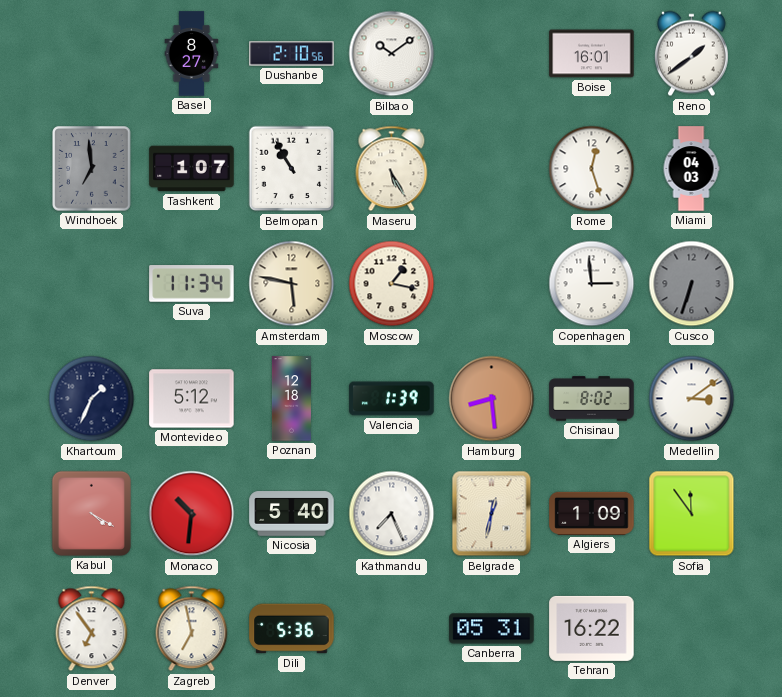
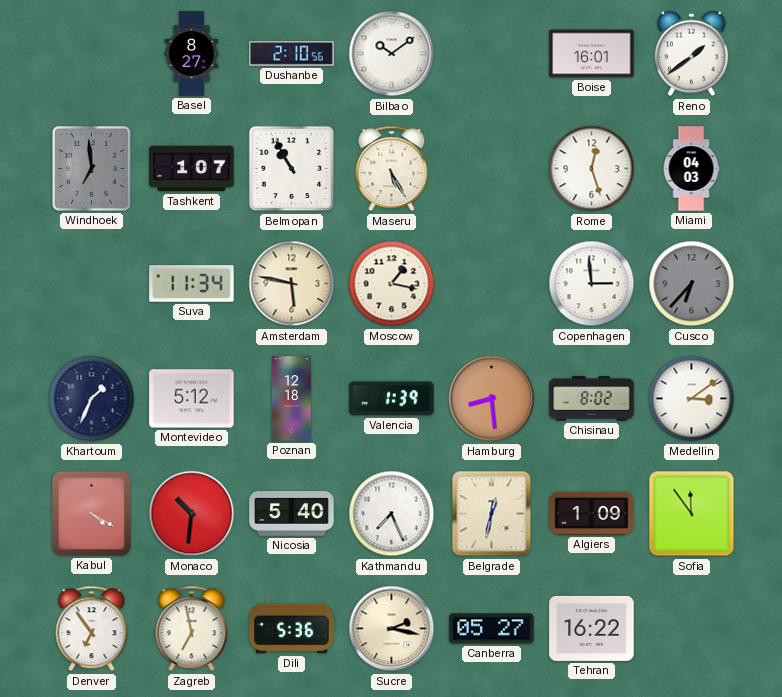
Cusco: 6:33 -> 6:37
Sucre: none -> 2:17
Canberra: 05:31 -> 05:27
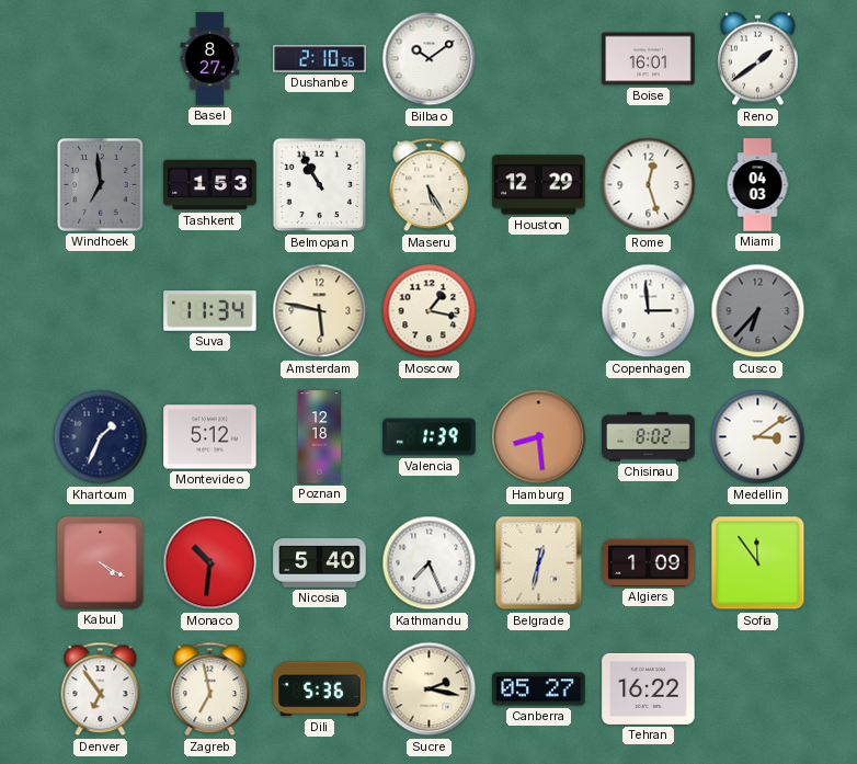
Tashkent: 1:07 -> 1:53
Houston: none -> 12:29
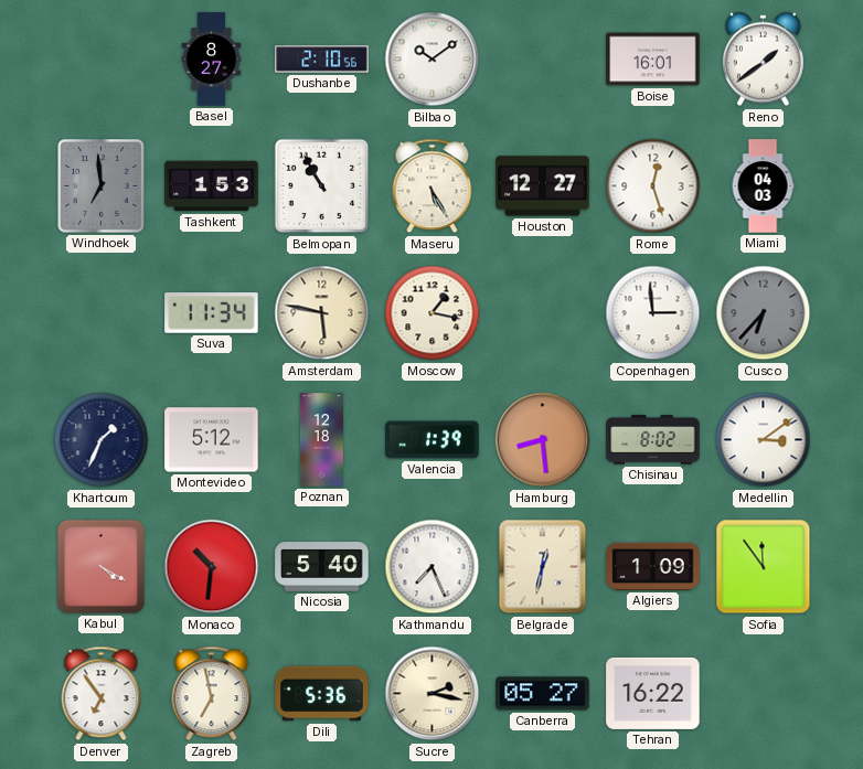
Houston: 12:29 -> 12:27
